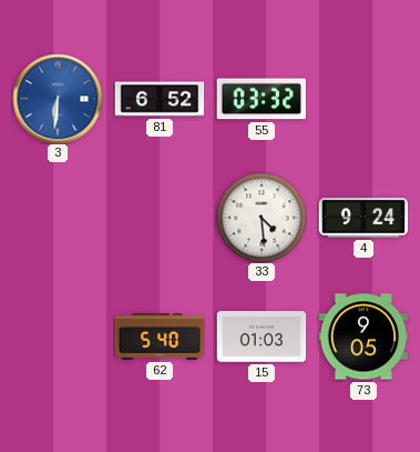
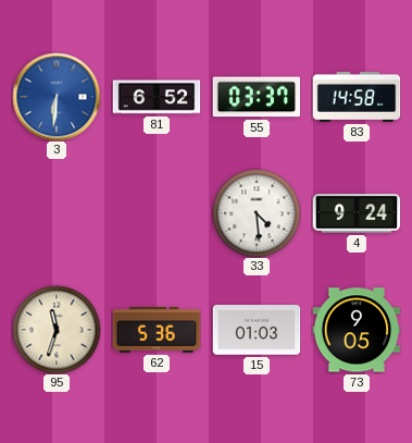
55: 03:32 -> 03:37
83: none -> 14:58
95: none -> 11:33
62: 5:40 -> 5:36
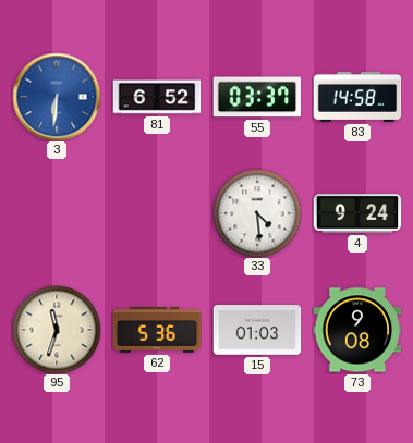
73: 9:05 -> 9:08
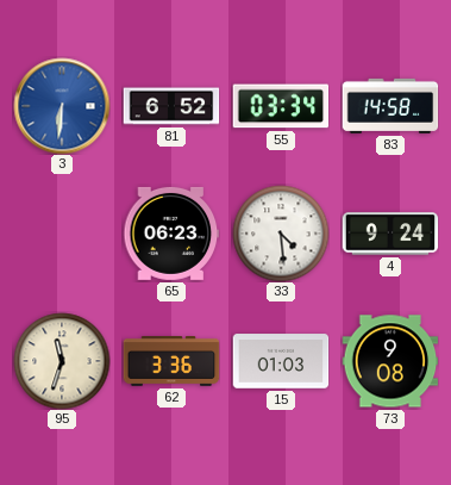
55: 03:37 -> 03:34
65: none -> 06:23
62: 5:36 -> 3:36
